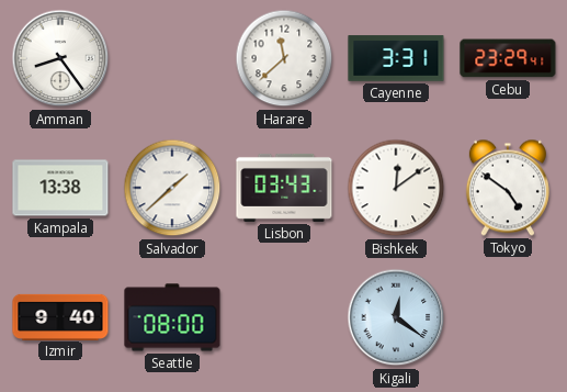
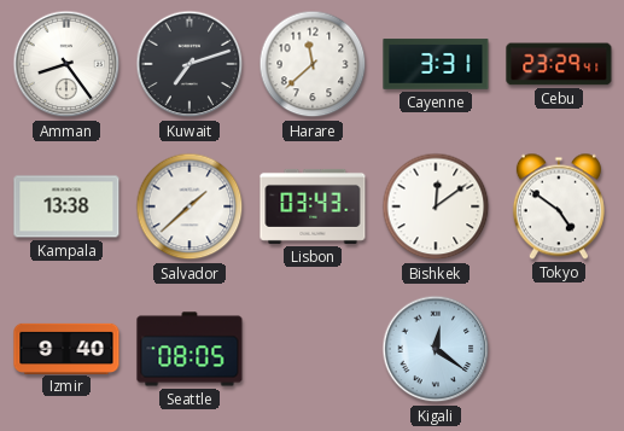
Kuwait: none -> 7:12
Seattle: 08:00 -> 08:05
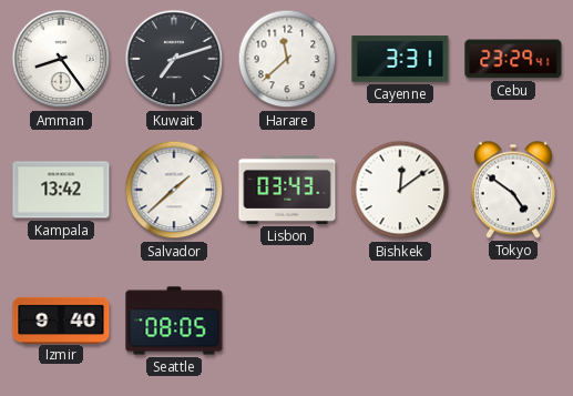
Kampala: 13:38 -> 13:42
Kigali: 12:21 -> none
